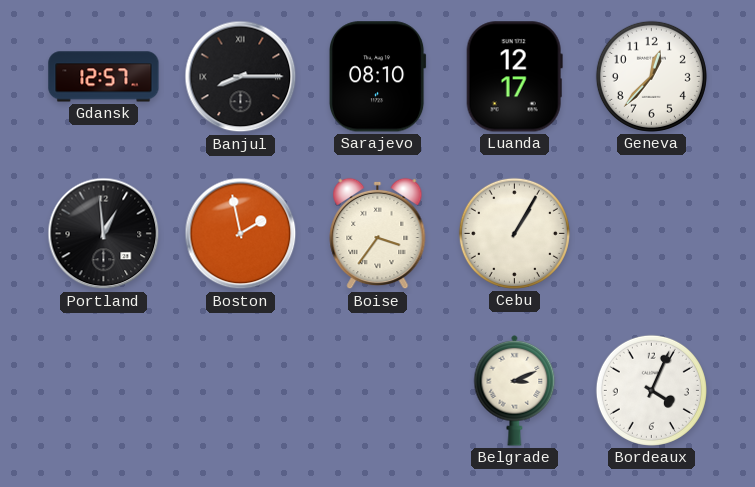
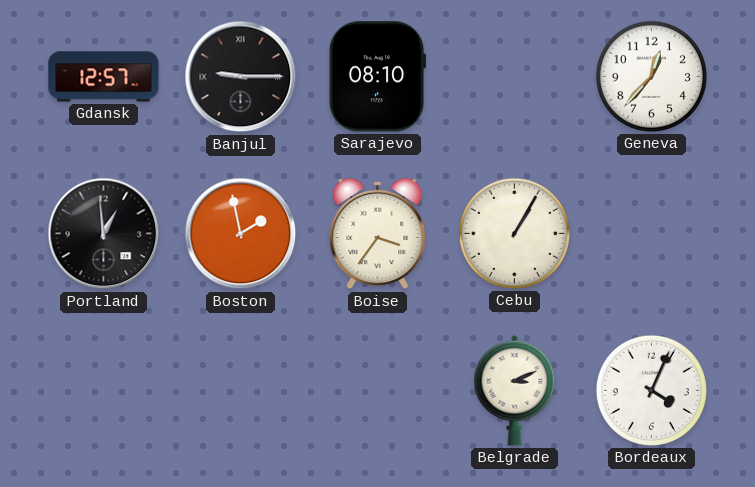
Banjul: 8:15 -> 9:15
Luanda: 12:17 -> none
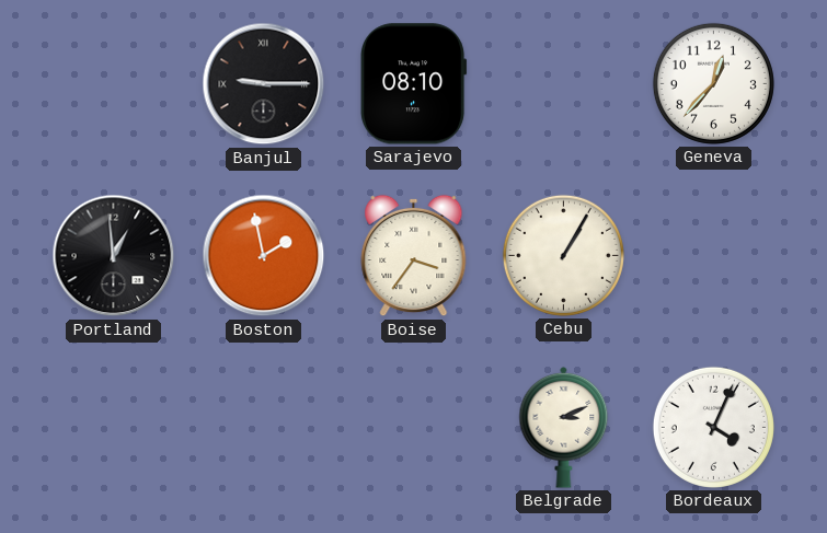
Gdansk: 12:57 -> none
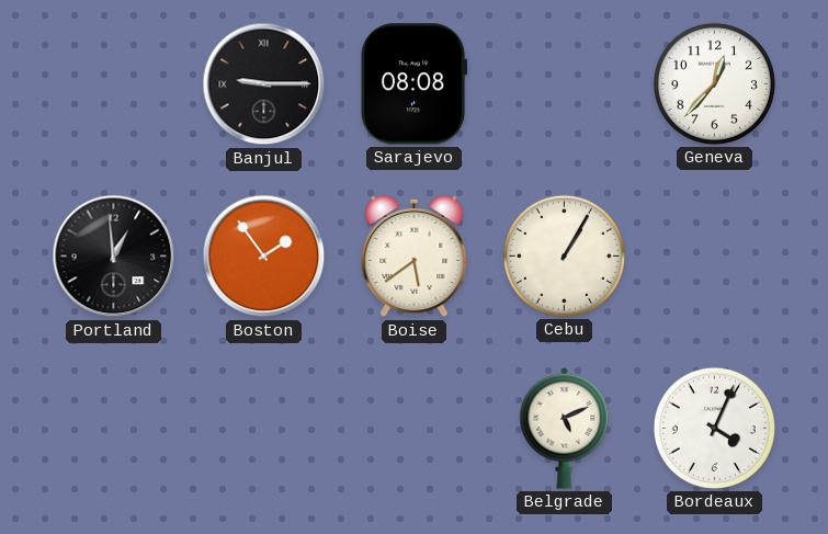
Sarajevo: 08:10 -> 08:08
Boston: 1:58 -> 1:54
Boise: 3:36 -> 5:39
Belgrade: 3:11 -> 5:11
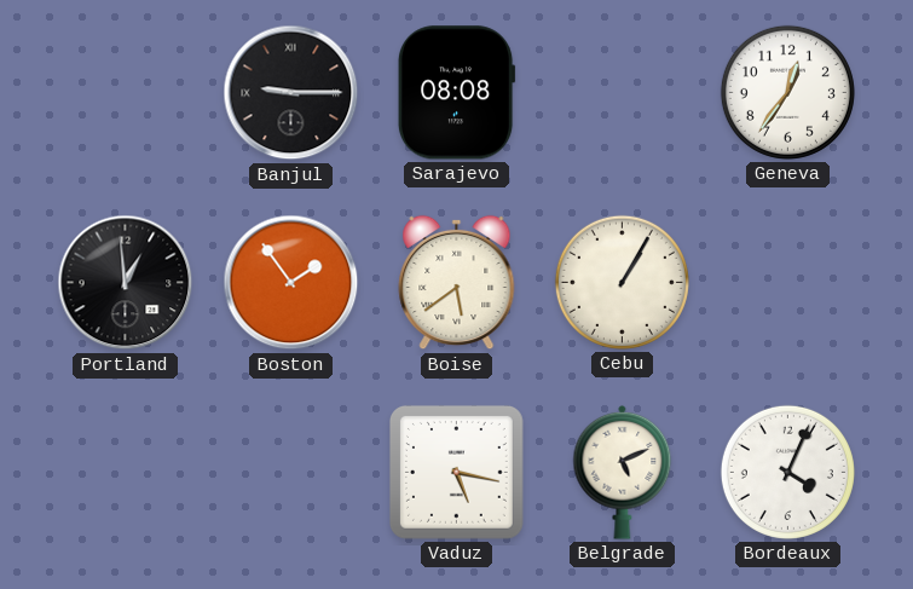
Geneva: 12:37 -> 12:36
Vaduz: none -> 5:17
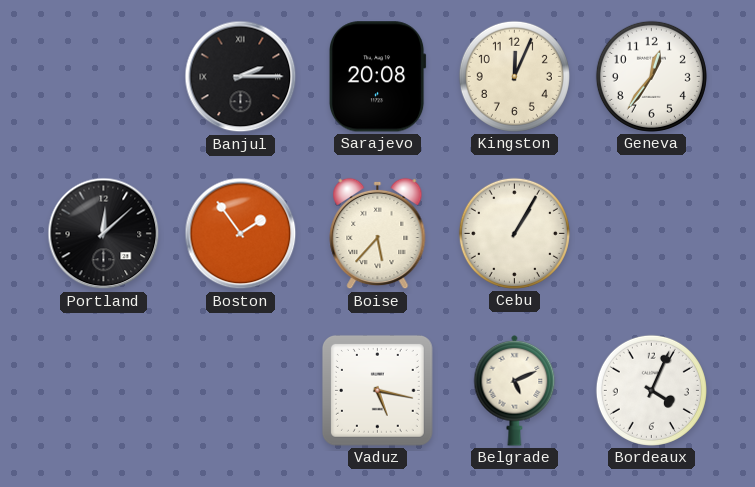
Banjul: 9:15 -> 2:15
Sarajevo: 08:08 -> 20:08
Kingston: none -> 12:04
Portland: 12:59 -> 12:08
Boise: 5:39 -> 5:37
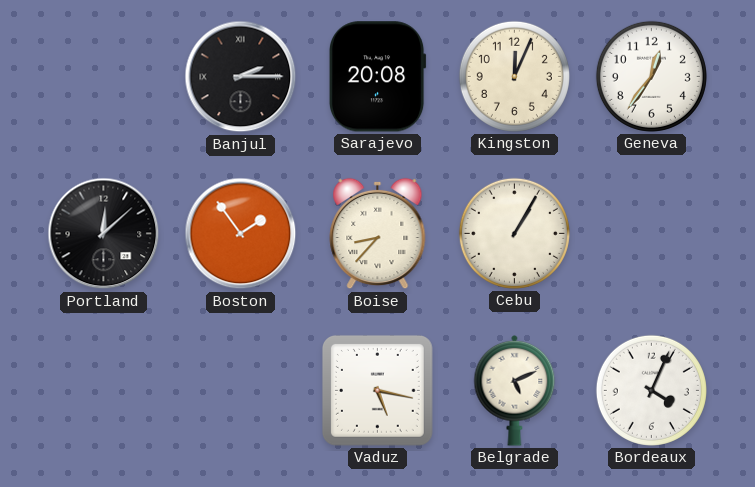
Boise: 5:37 -> 8:37
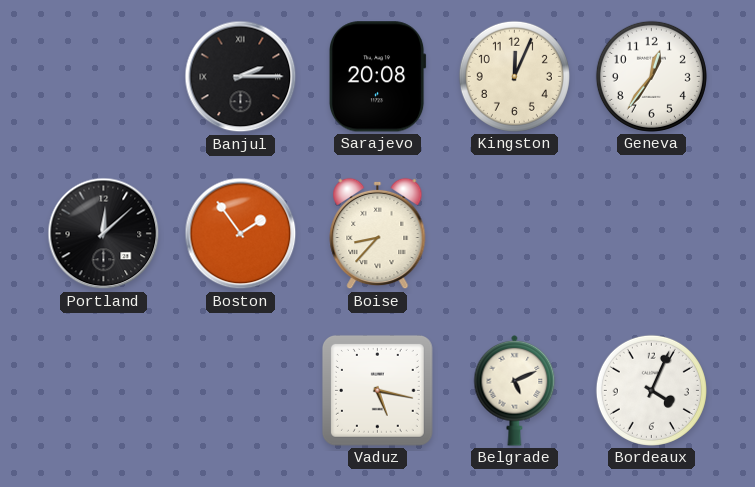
Cebu: 1:05 -> none
